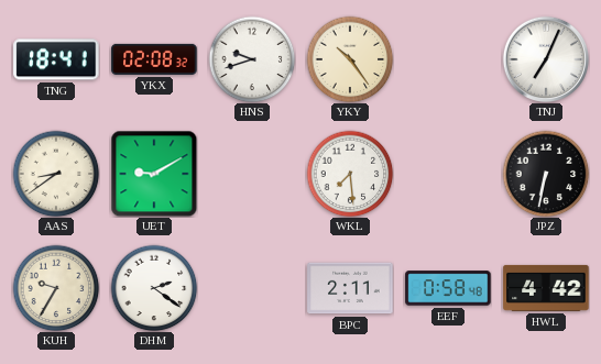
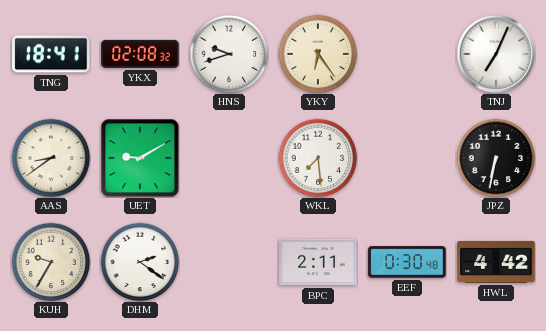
YKY: 10:24 -> 6:24
EEF: 0:58 -> 0:30
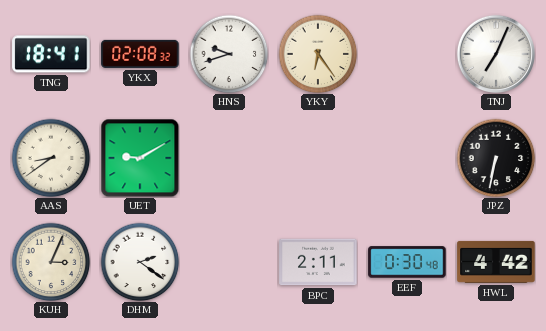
WKL: 7:29 -> none
KUH: 9:35 -> 3:04
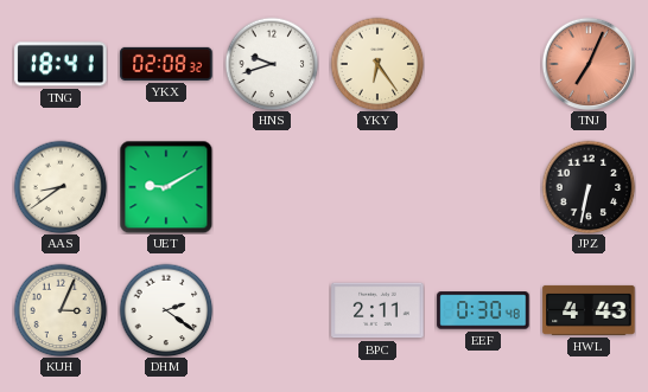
TNJ dial: white -> salmon
HWL: 4:42 -> 4:43
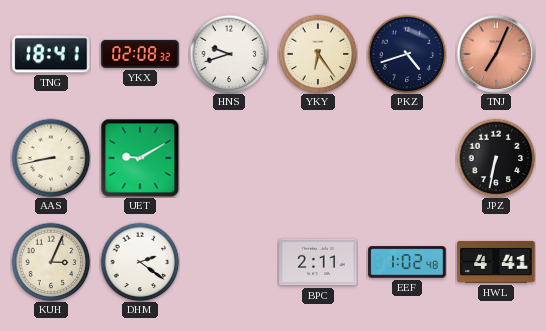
PKZ: none -> 4:42
AAS: 8:39 -> 8:43
EEF: 0:30 -> 1:02
HWL: 4:43 -> 4:41
